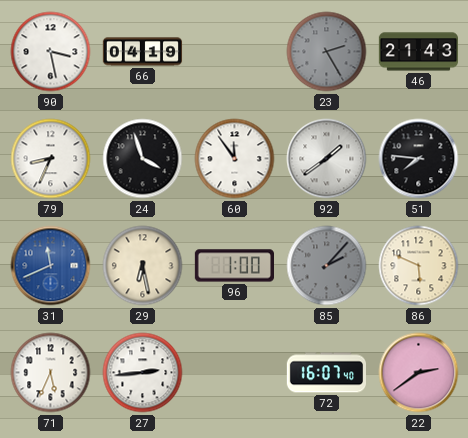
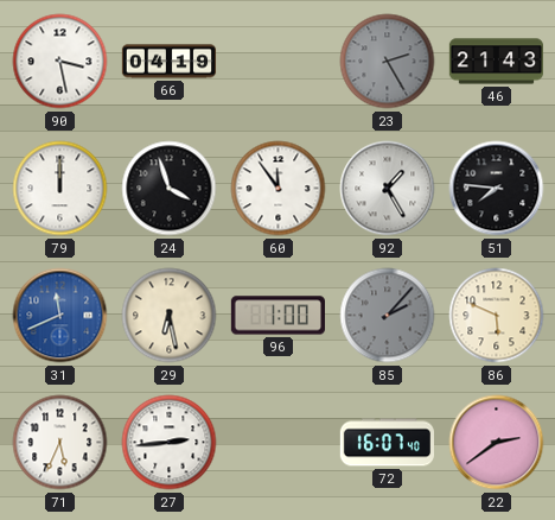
79: 8:34 -> 12:00
92: 1:39 -> 1:25
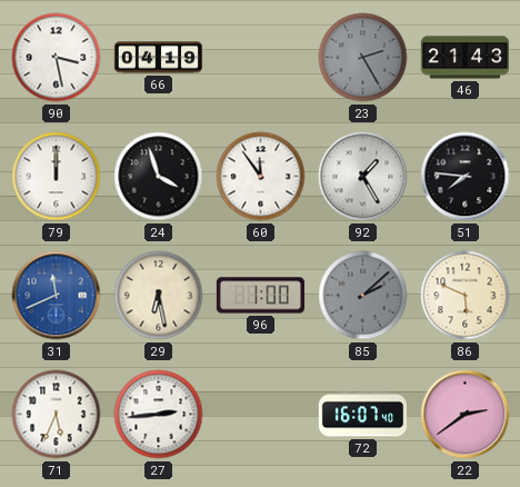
85: 2:07 -> 2:08
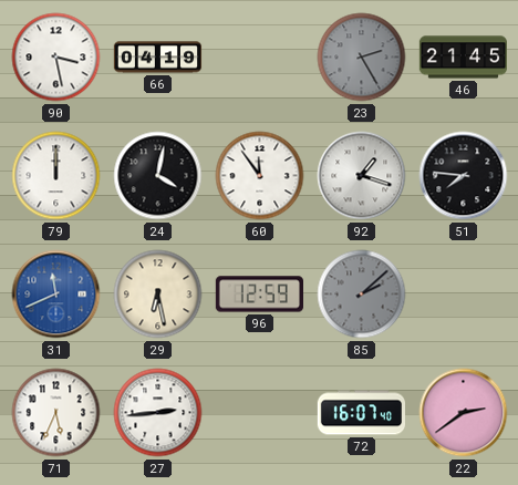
46: 21:43 -> 21:45
24: 3:57 -> 4:02
92: 1:25 -> 1:18
96: 1:00 -> 12:59
86: 5:49 -> none
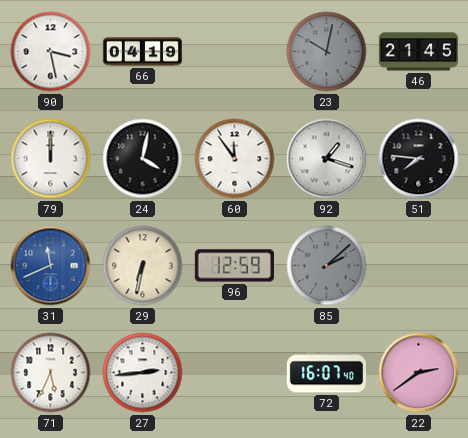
23: 2:25 -> 10:02
29: 6:28 -> 6:32
